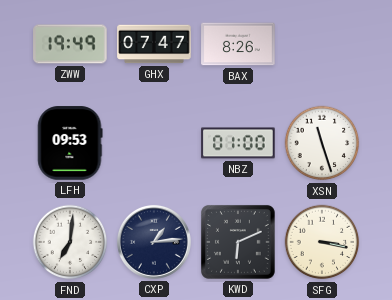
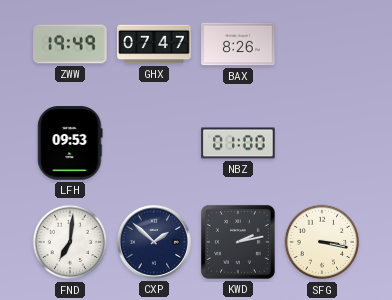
XSN: 11:27 -> none
CXP: 1:14 -> 1:52
KWD: 6:11 -> 2:13
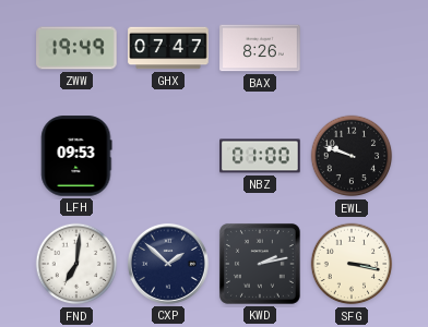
EWL: none -> 9:48
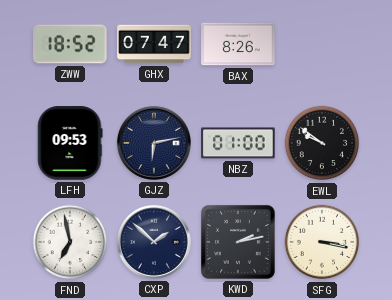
ZWW: 19:49 -> 18:52
GJZ: none -> 6:13
EWL: 9:48 -> 9:51
FND: 7:01 -> 6:58
